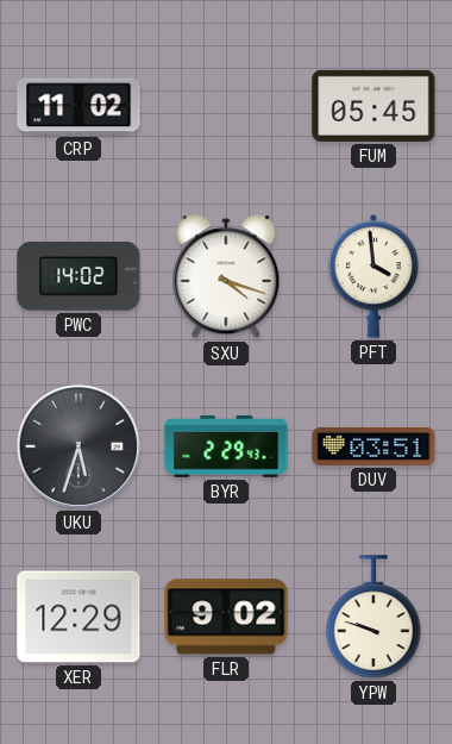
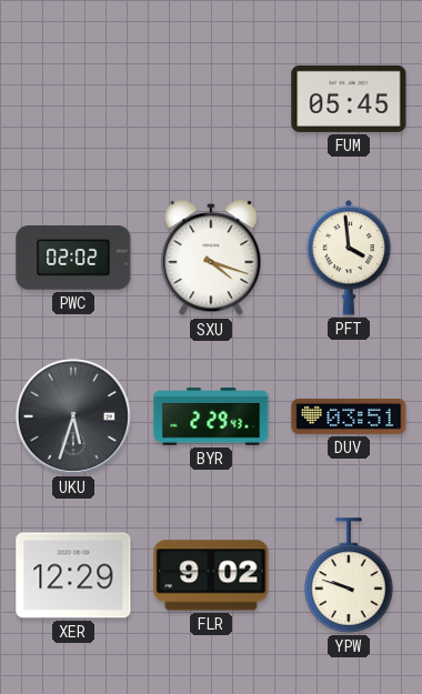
CRP: 11:02 -> none
PWC: 14:02 -> 02:02
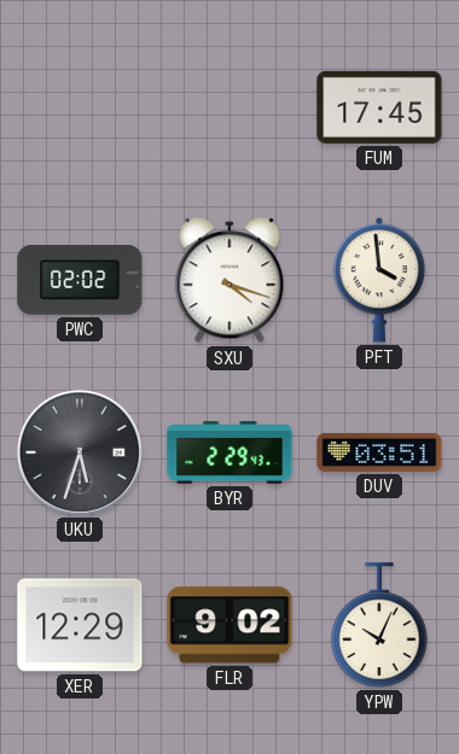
FUM: 05:45 -> 17:45
YPW: 9:48 -> 10:04
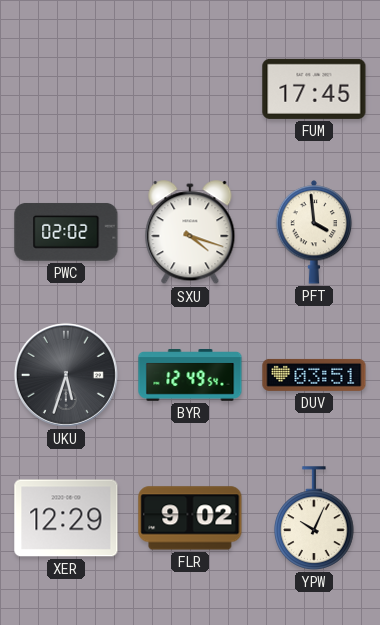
BYR: 2:29 -> 12:49
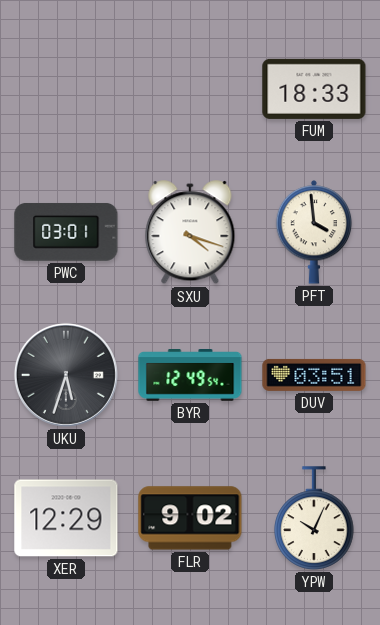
FUM: 17:45 -> 18:33
PWC: 02:02 -> 03:01
